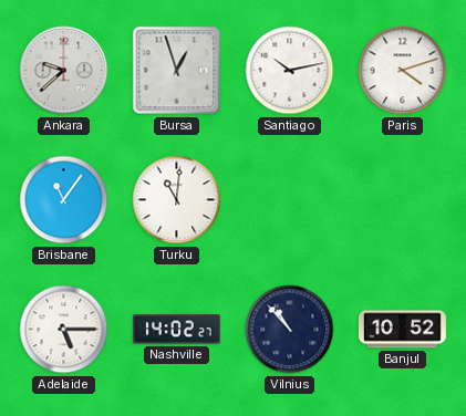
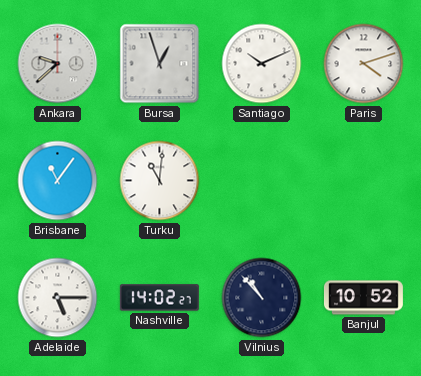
Santiago: 10:13 -> 10:11
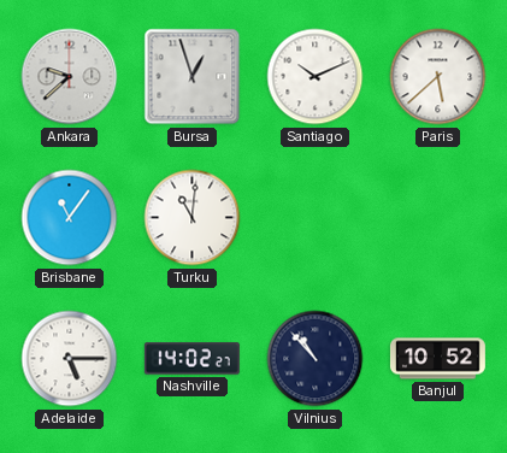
Paris: 4:12 -> 5:38
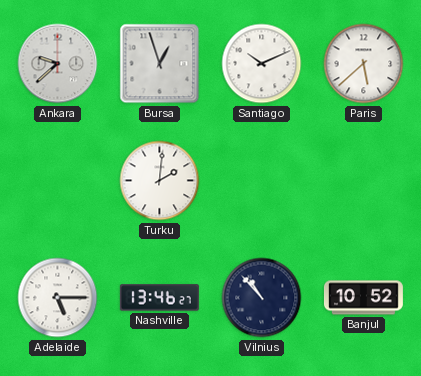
Brisbane: 11:06 -> none
Turku: 11:01 -> 2:01
Nashville: 14:02 -> 13:46
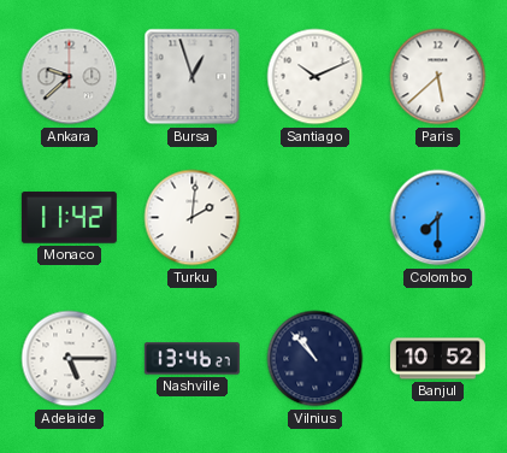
Monaco: none -> 11:42
Colombo: none -> 7:30
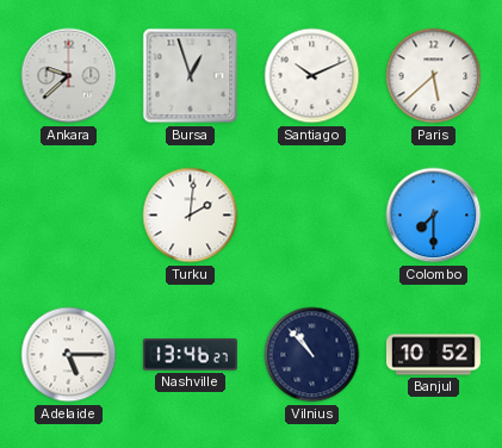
Monaco: 11:42 -> none
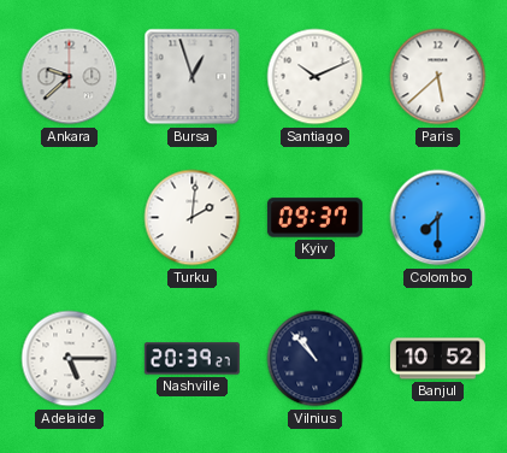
Kyiv: none -> 09:37
Nashville: 13:46 -> 20:39
